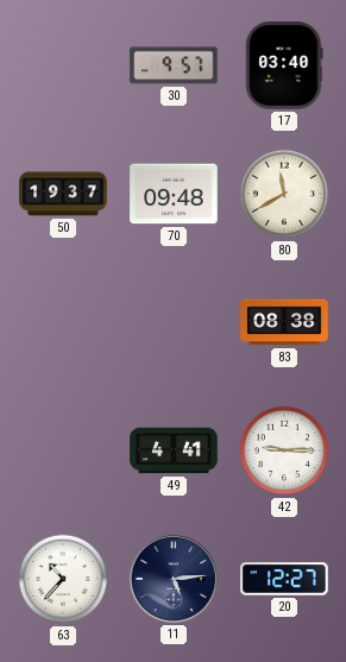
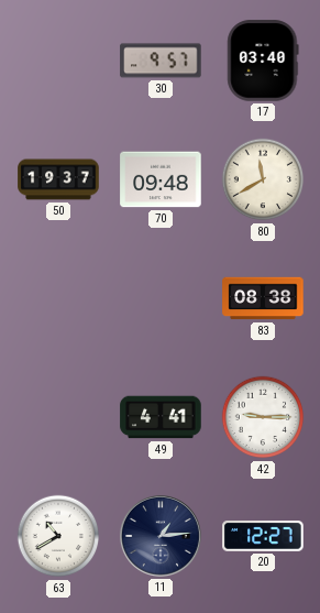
63: 10:37 -> 10:40
11: 5:14 -> 1:14
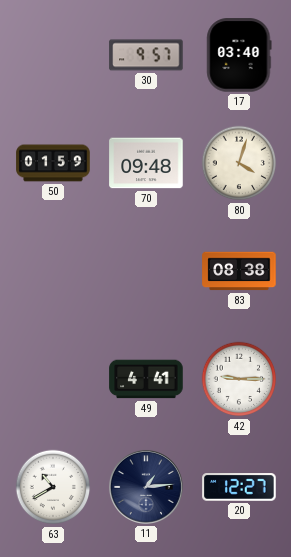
50: 19:37 -> 01:59
80: 11:40 -> 4:03
